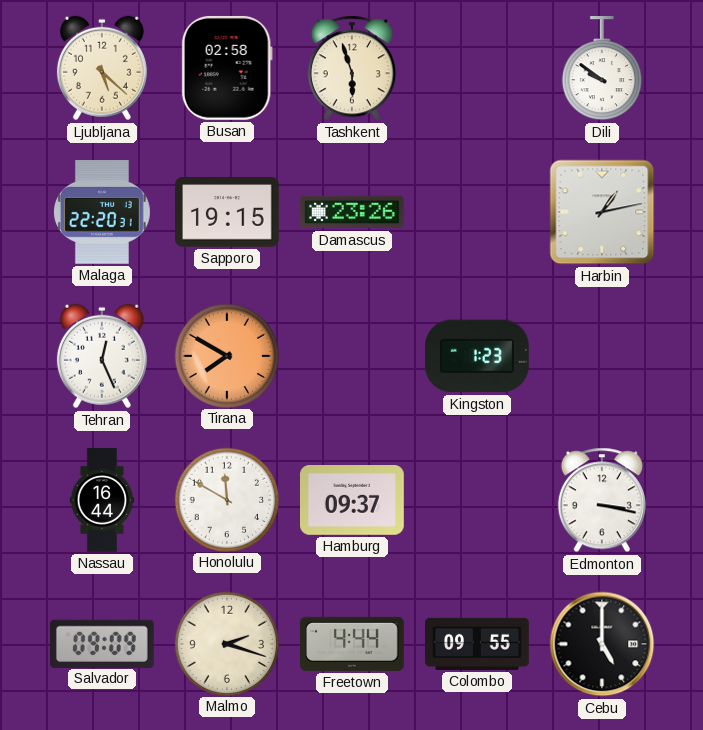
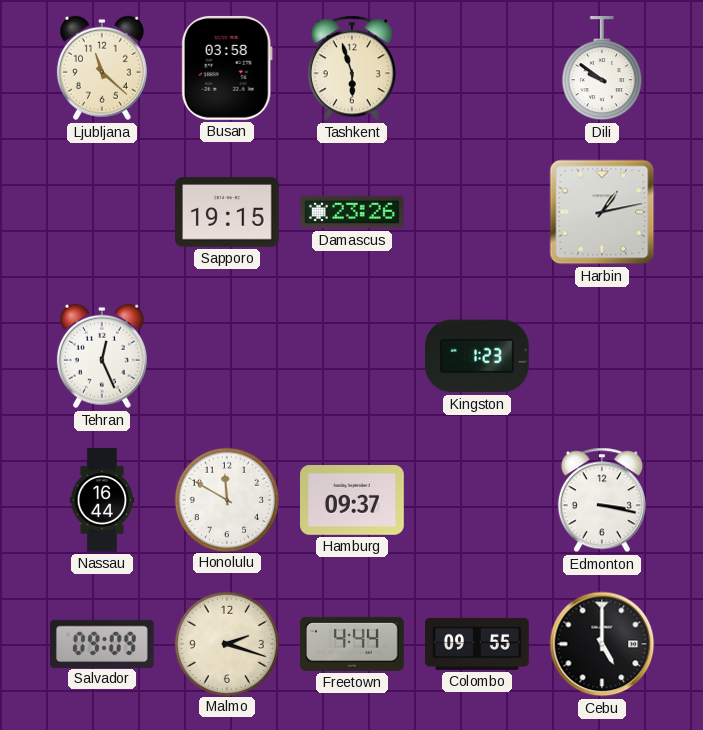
Ljubljana: 5:22 -> 11:22
Busan: 02:58 -> 03:58
Malaga: 22:20 -> none
Tirana: 7:50 -> none
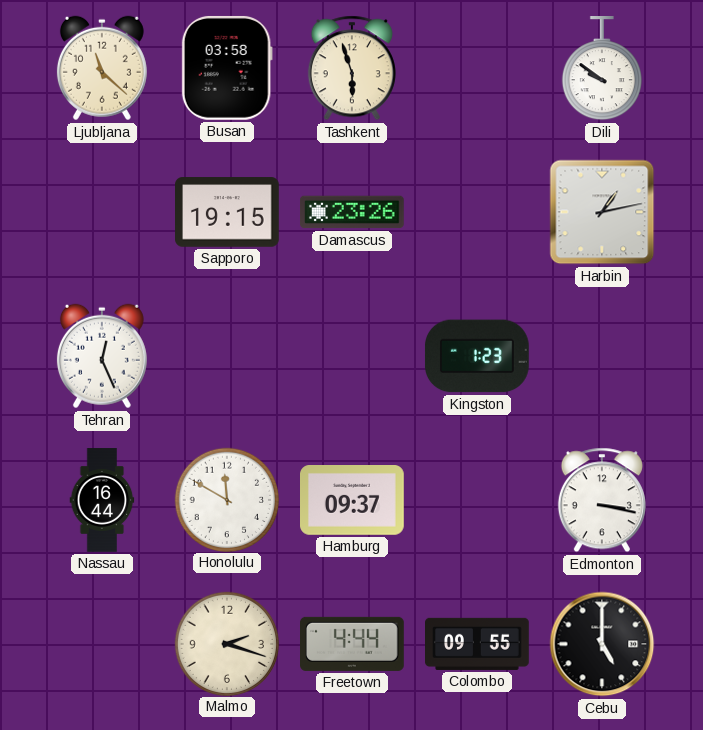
Salvador: 09:09 -> none
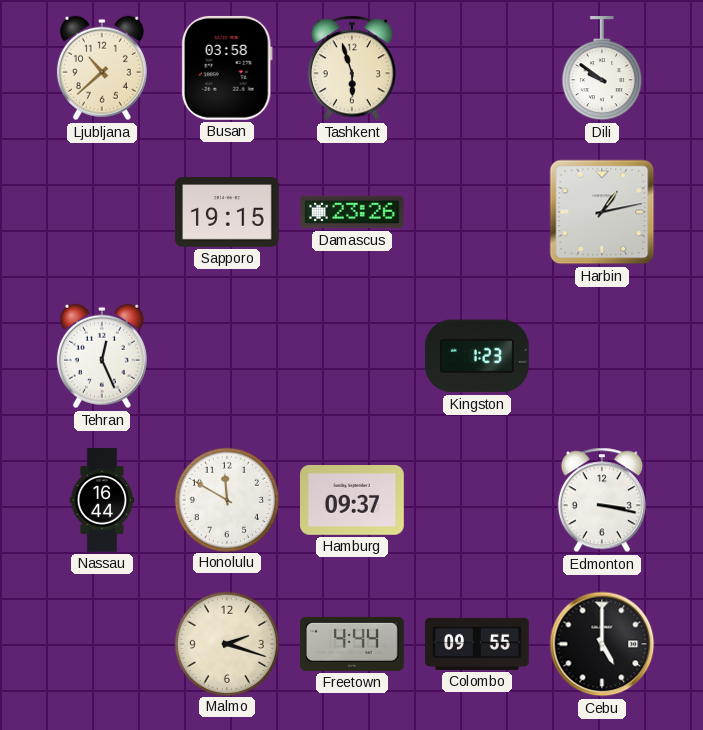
Ljubljana: 11:22 -> 10:38
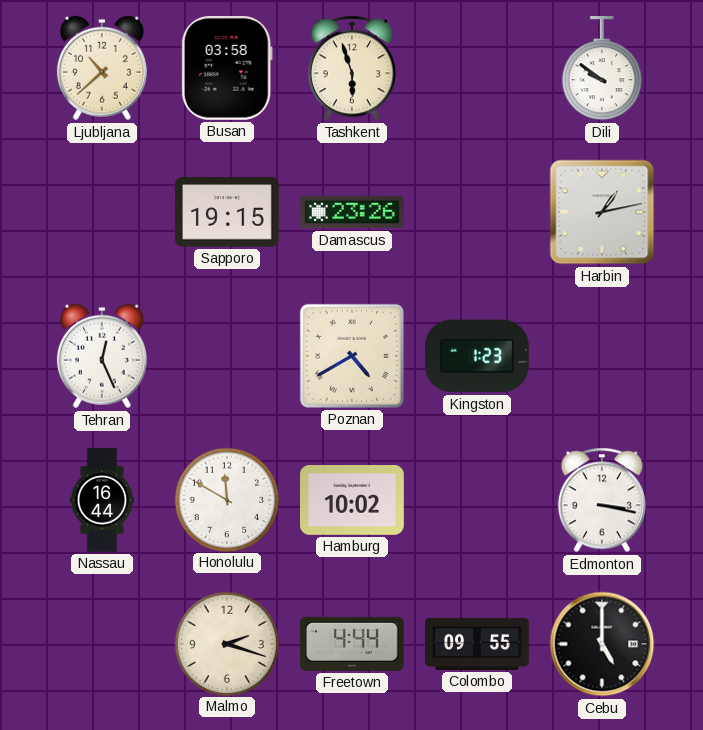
Poznan: none -> 4:40
Hamburg: 09:37 -> 10:02
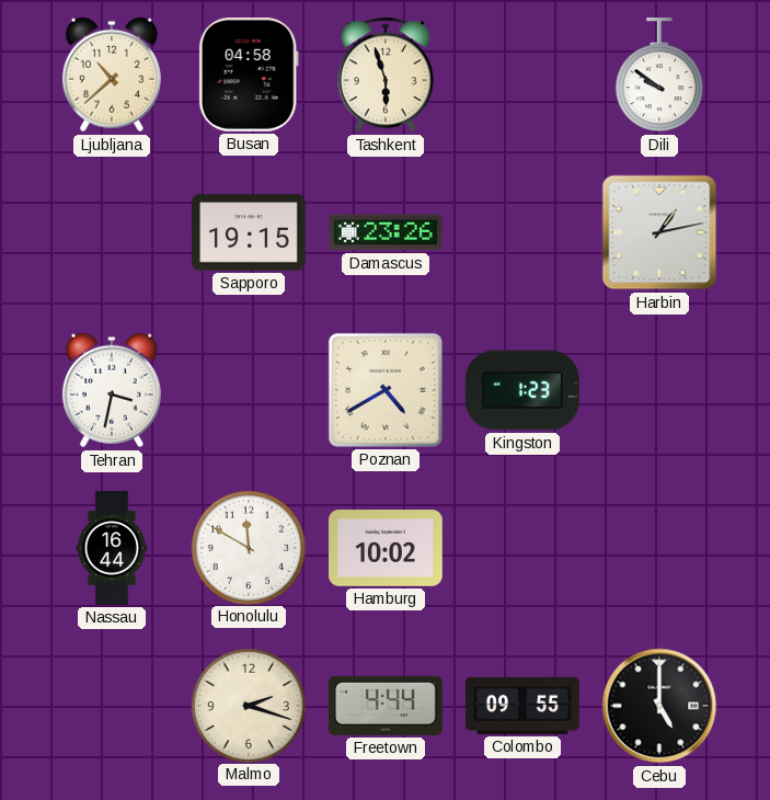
Busan: 03:58 -> 04:58
Tehran: 12:26 -> 3:32
Edmonton: 3:17 -> none
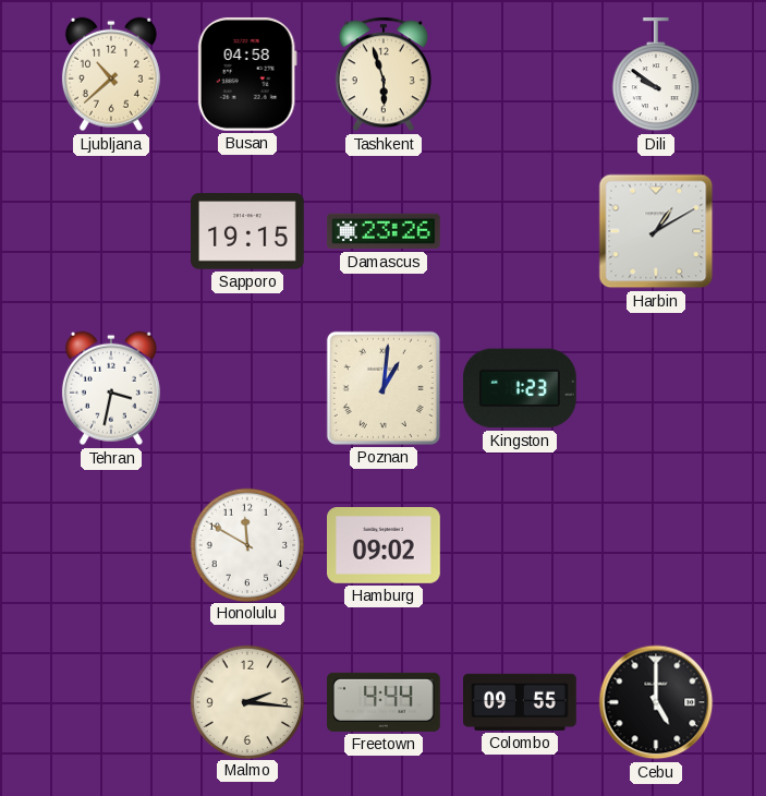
Harbin: 1:13 -> 1:10
Poznan: 4:40 -> 1:01
Nassau: 16:44 -> none
Hamburg: 10:02 -> 09:02
Malmo: 2:18 -> 2:16
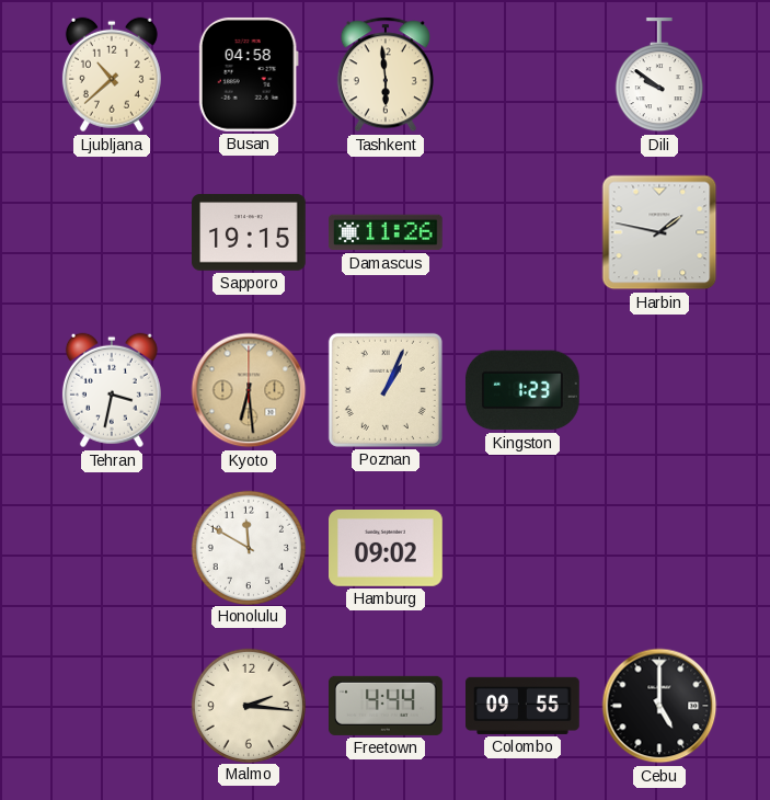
Tashkent: 5:57 -> 5:59
Damascus: 23:26 -> 11:26
Harbin: 1:10 -> 1:47
Kyoto: none -> 6:29
Poznan: 1:01 -> 1:04
